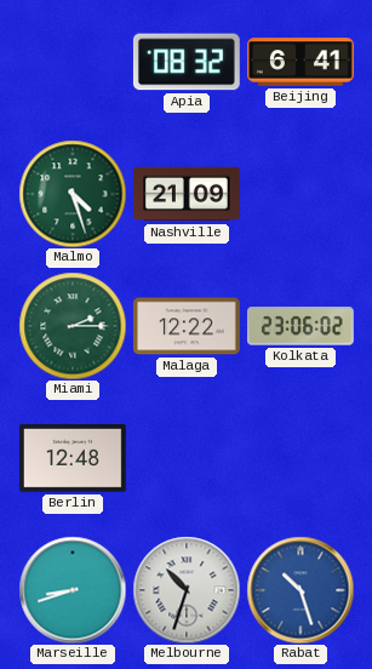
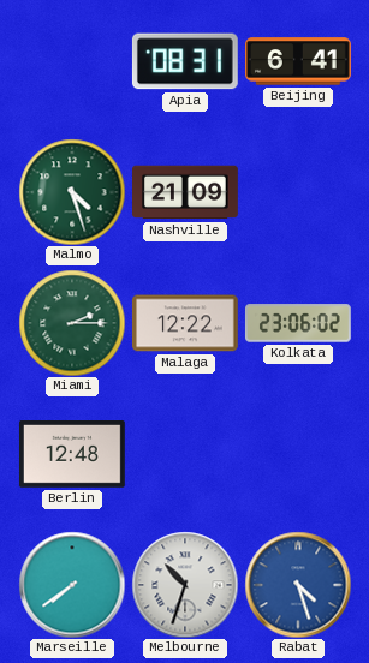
Apia: 08:32 -> 08:31
Marseille: 8:42 -> 7:39
Rabat: 10:27 -> 4:27
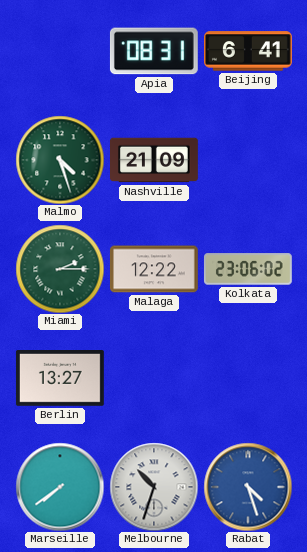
Berlin: 12:48 -> 13:27
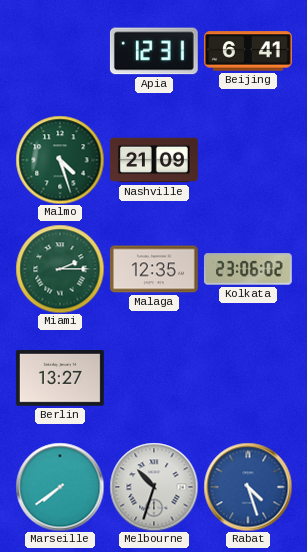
Apia: 08:31 -> 12:31
Malaga: 12:22 -> 12:35
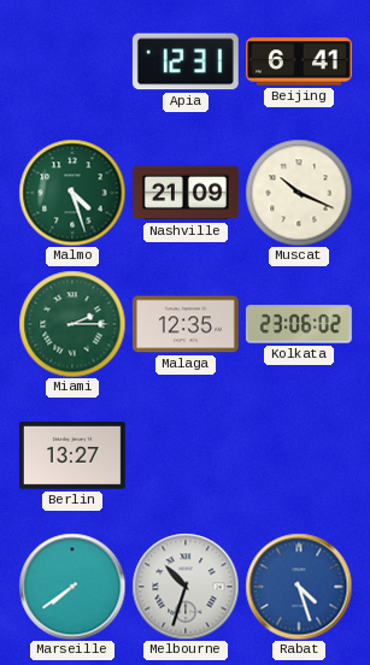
Muscat: none -> 10:19
